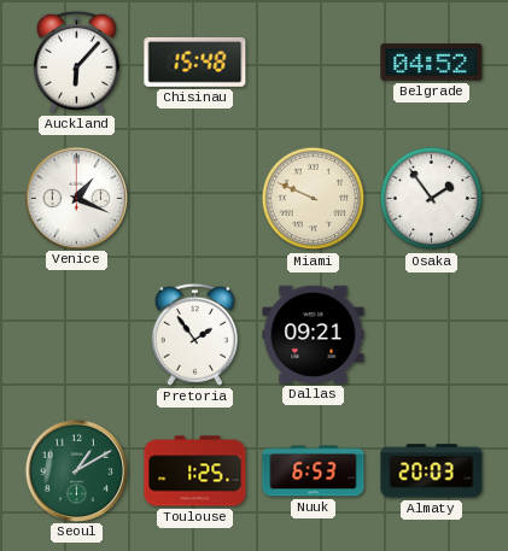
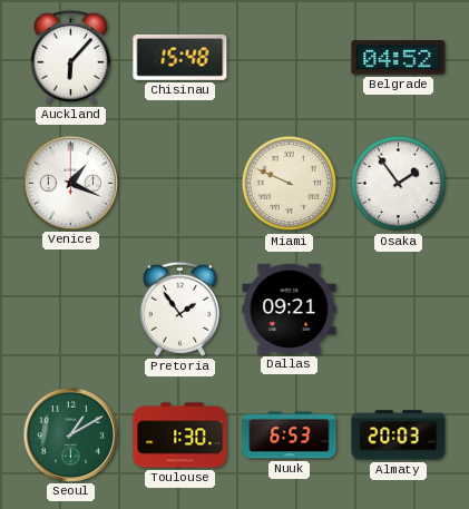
Toulouse: 1:25 -> 1:30
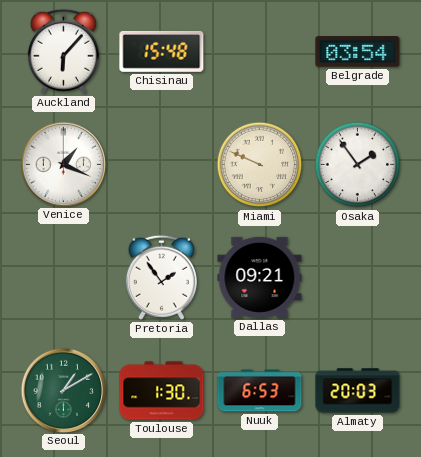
Belgrade: 04:52 -> 03:54
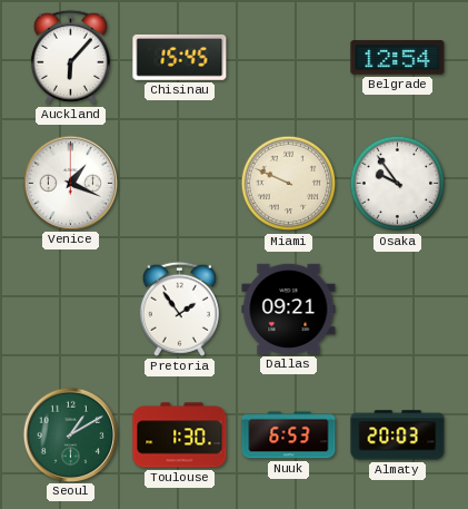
Chisinau: 15:48 -> 15:45
Belgrade: 03:54 -> 12:54
Osaka: 1:54 -> 9:54
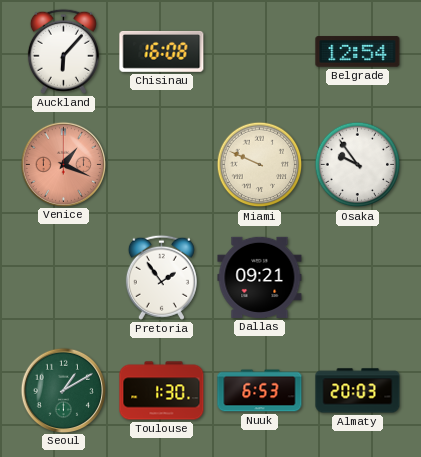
Chisinau: 15:45 -> 16:08
Venice dial: white -> salmon
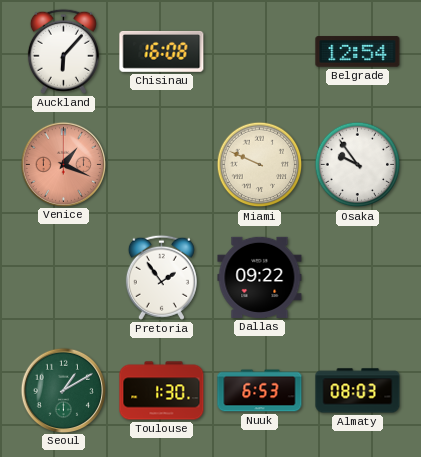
Dallas: 09:21 -> 09:22
Almaty: 20:03 -> 08:03
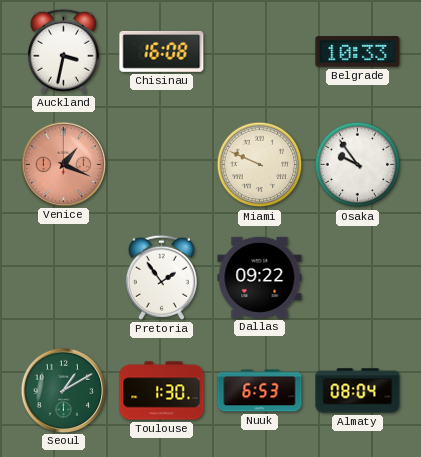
Auckland: 6:07 -> 3:32
Belgrade: 12:54 -> 10:33
Almaty: 08:03 -> 08:04
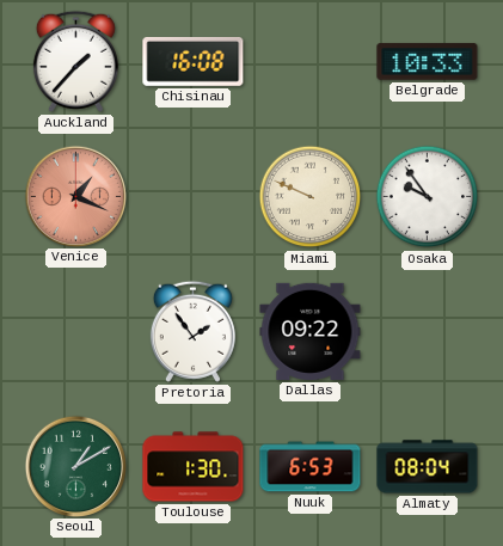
Auckland: 3:32 -> 1:37
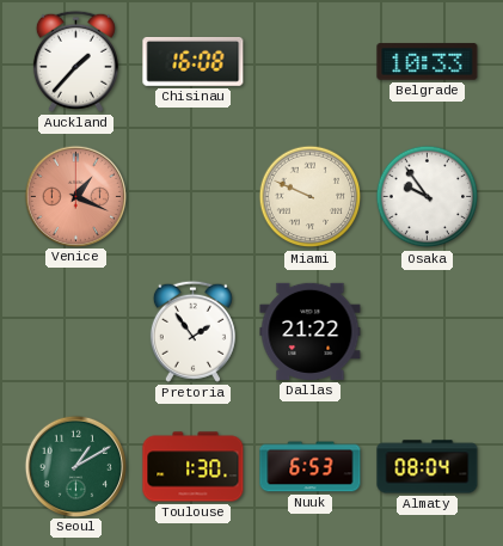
Dallas: 09:22 -> 21:22
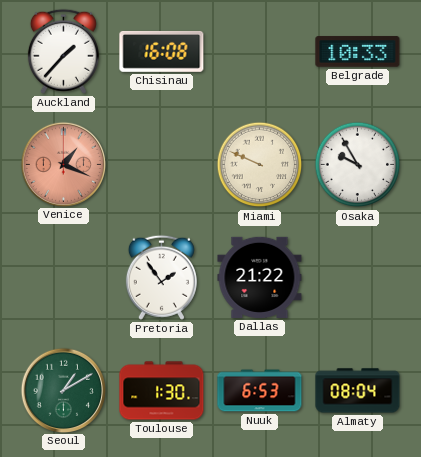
Osaka: 9:54 -> 9:55
